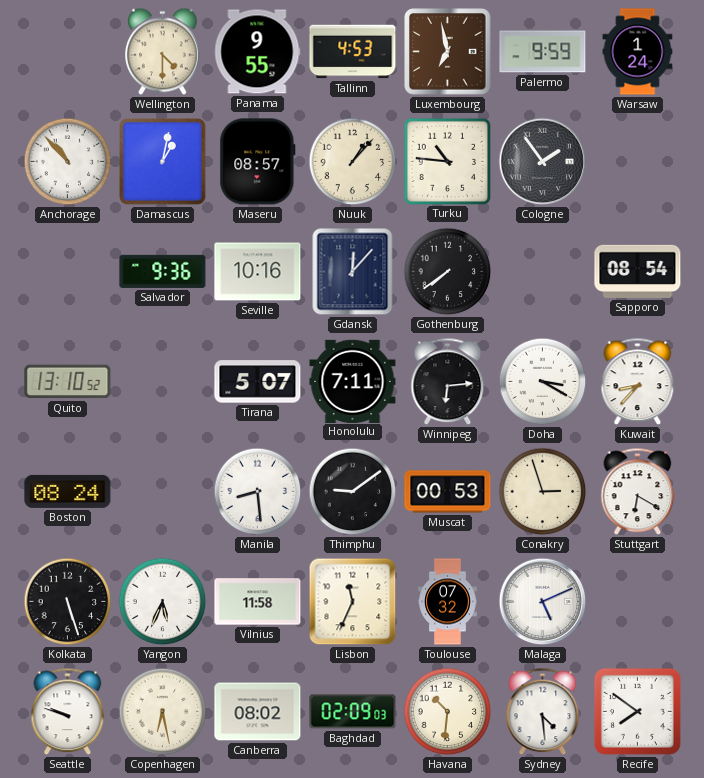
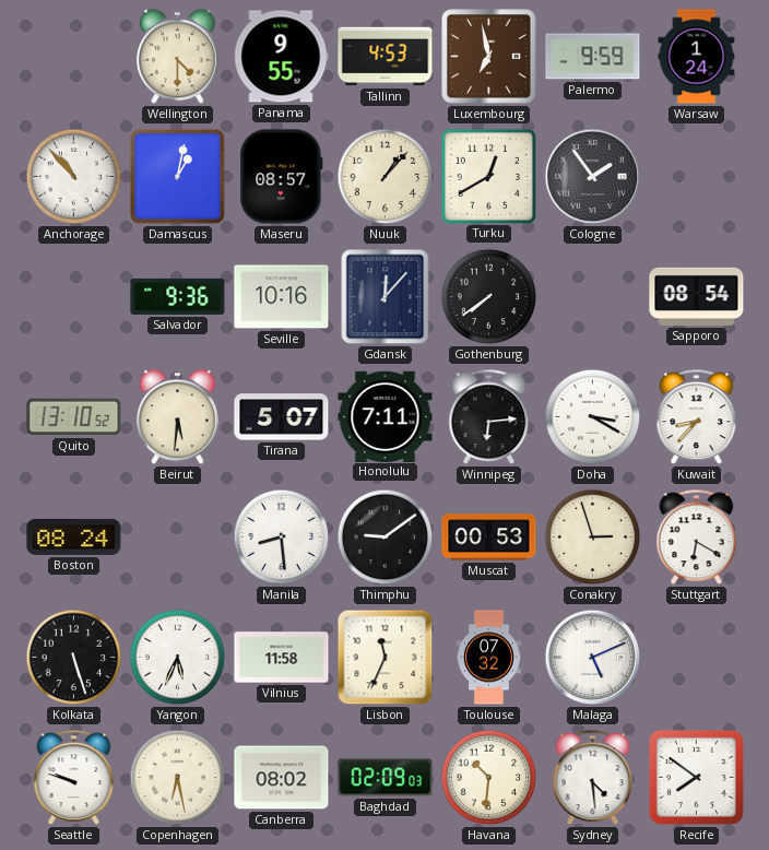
Turku: 10:46 -> 12:40
Beirut: none -> 5:31
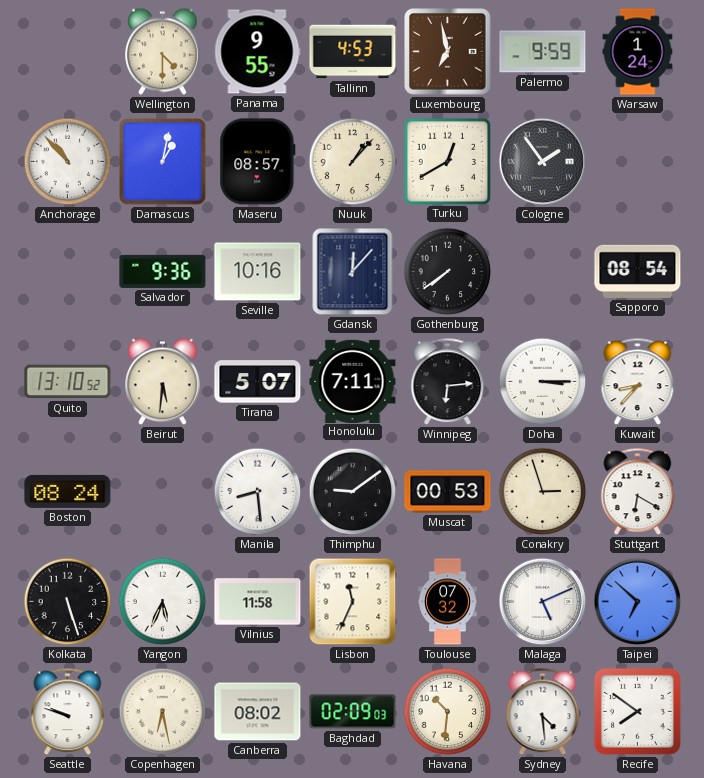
Doha: 3:20 -> 3:15
Taipei: none -> 6:52
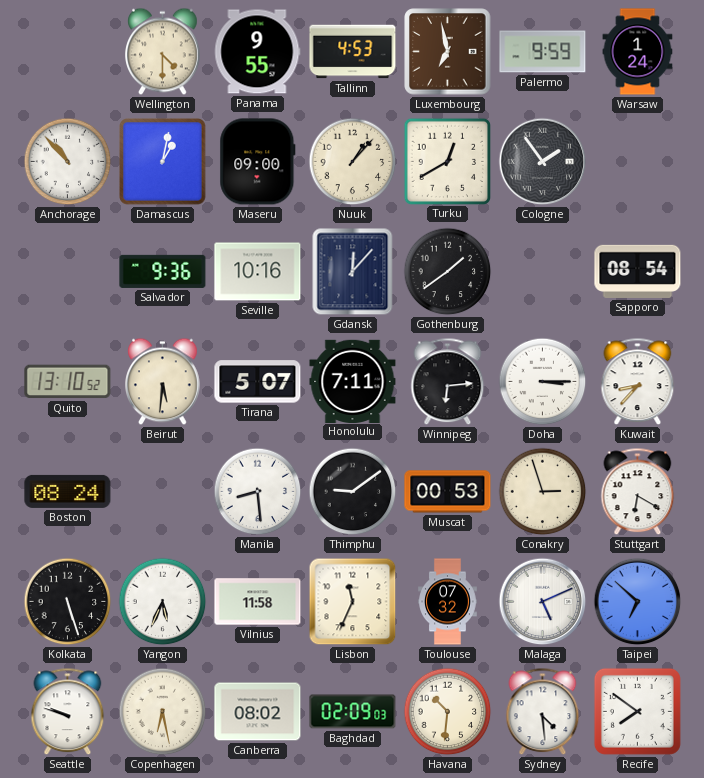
Maseru: 08:57 -> 09:00
Gothenburg: 7:39 -> 1:39
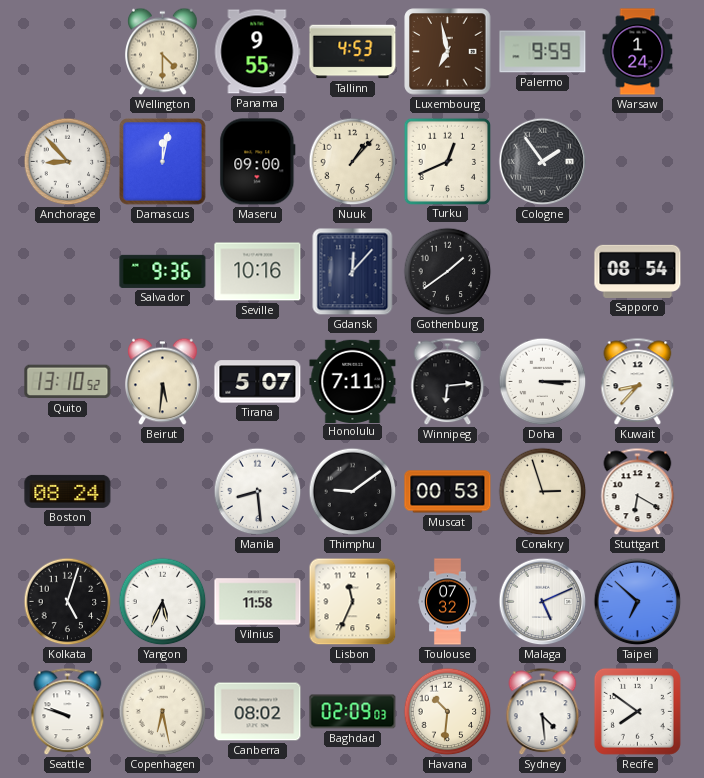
Anchorage: 10:53 -> 8:53
Damascus: 1:02 -> 12:02
Turku: 12:40 -> 12:41
Kolkata: 5:27 -> 5:03
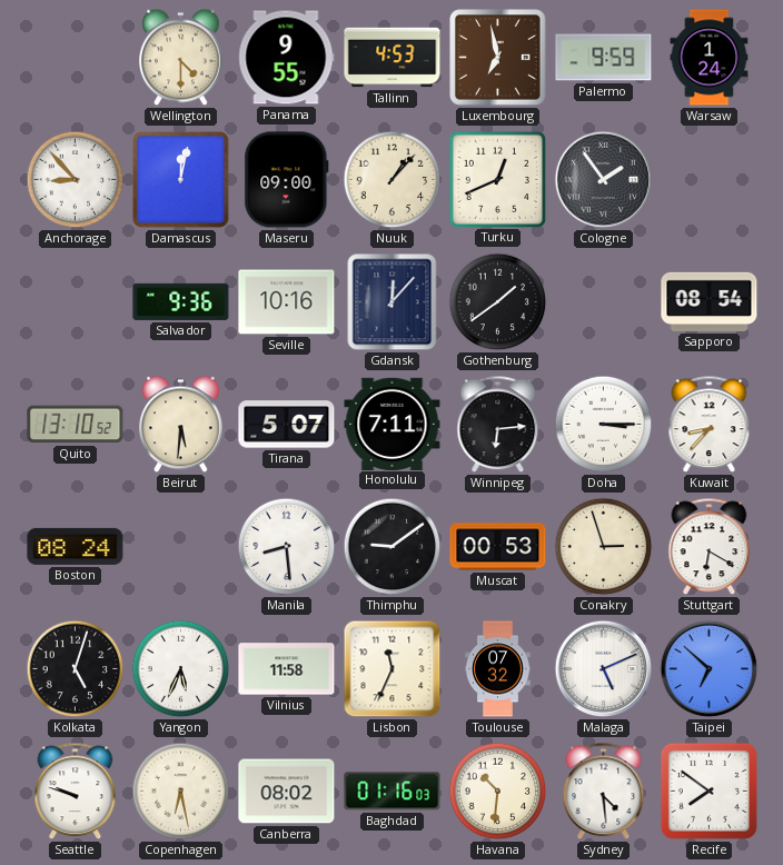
Baghdad: 02:09 -> 01:16
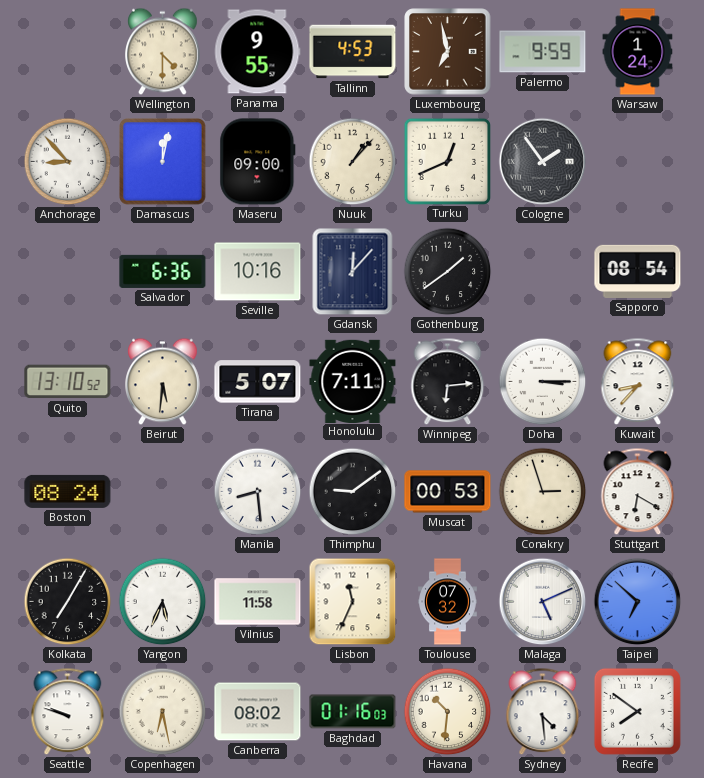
Salvador: 9:36 -> 6:36
Kolkata: 5:03 -> 7:05
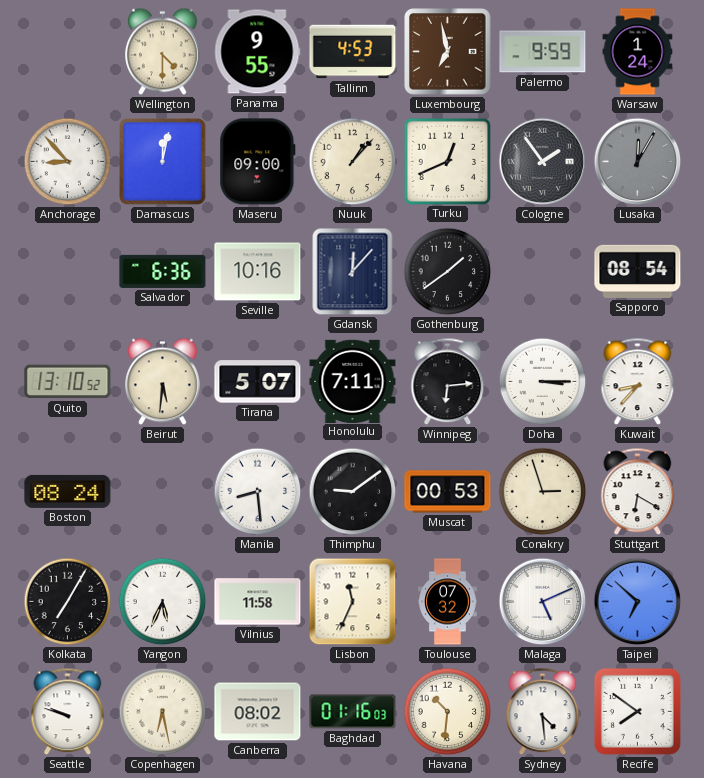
Lusaka: none -> 12:05
